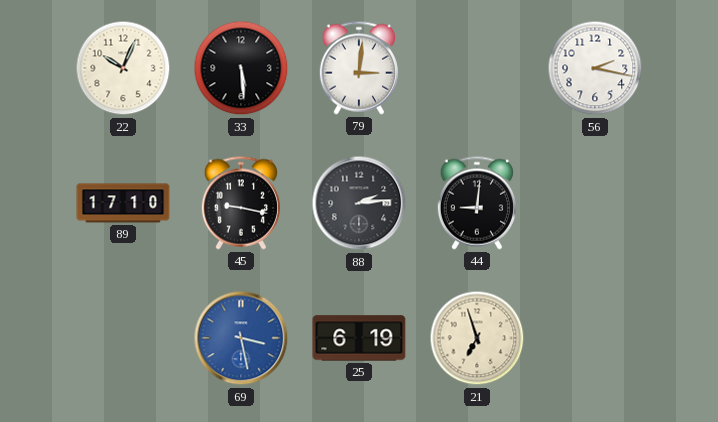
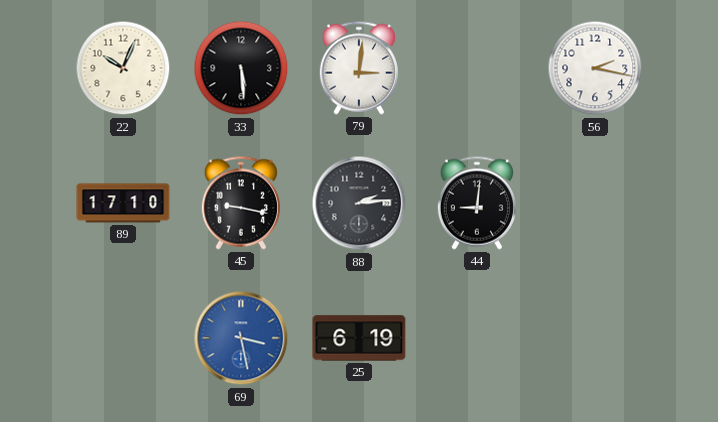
21: 6:57 -> none
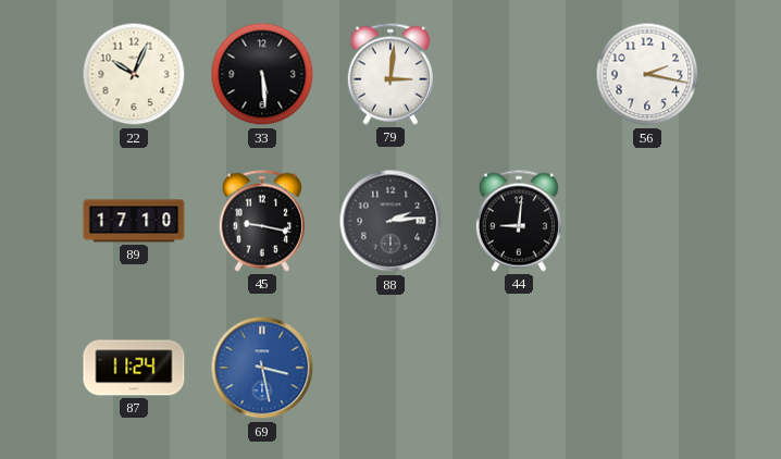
87: none -> 11:24
25: 6:19 -> none
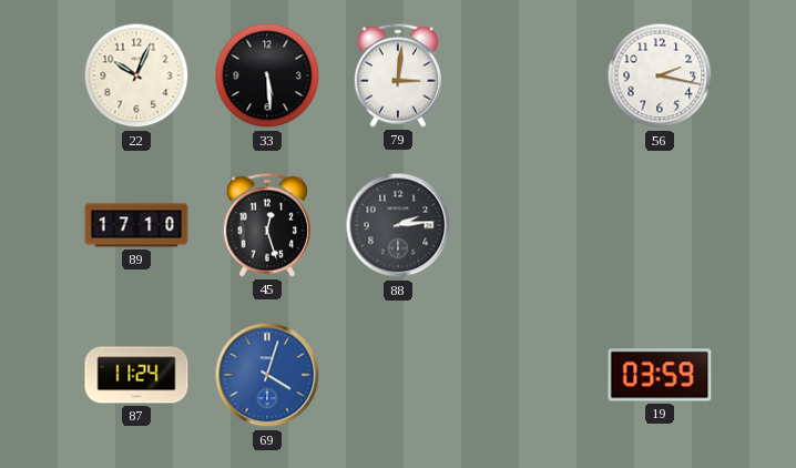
45: 9:17 -> 12:27
44: 9:01 -> none
69: 3:28 -> 4:03
19: none -> 03:59
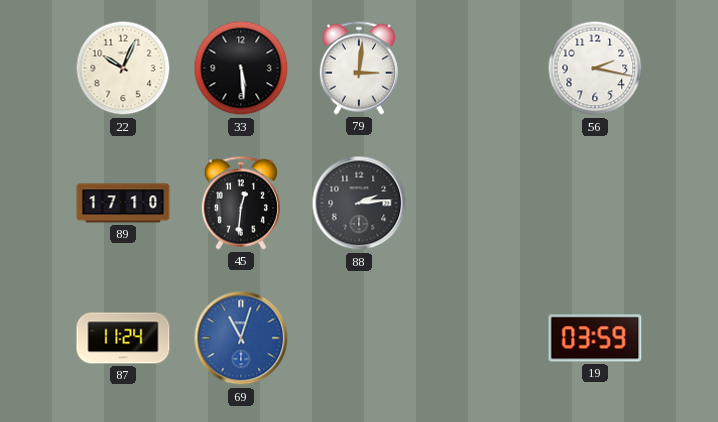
45: 12:27 -> 12:31
69: 4:03 -> 11:03
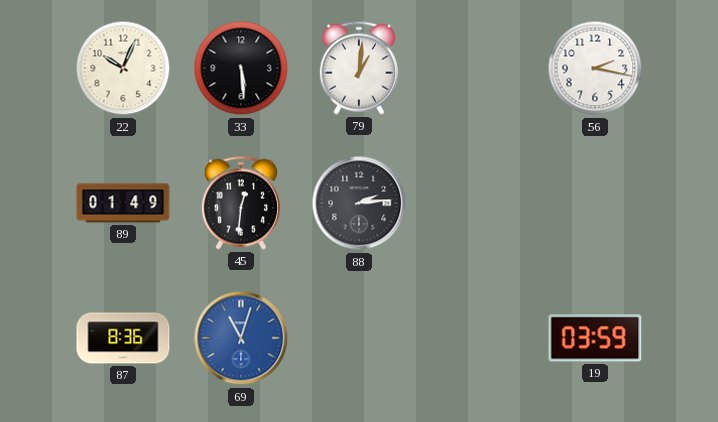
79: 3:01 -> 1:01
89: 17:10 -> 01:49
87: 11:24 -> 8:36
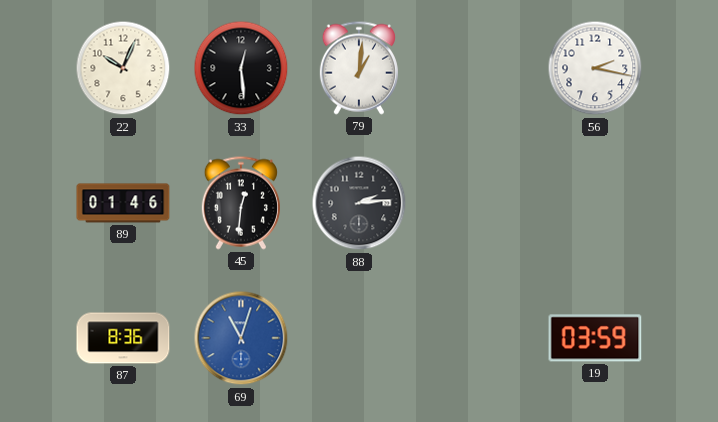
33: 5:29 -> 12:29
89: 01:49 -> 01:46
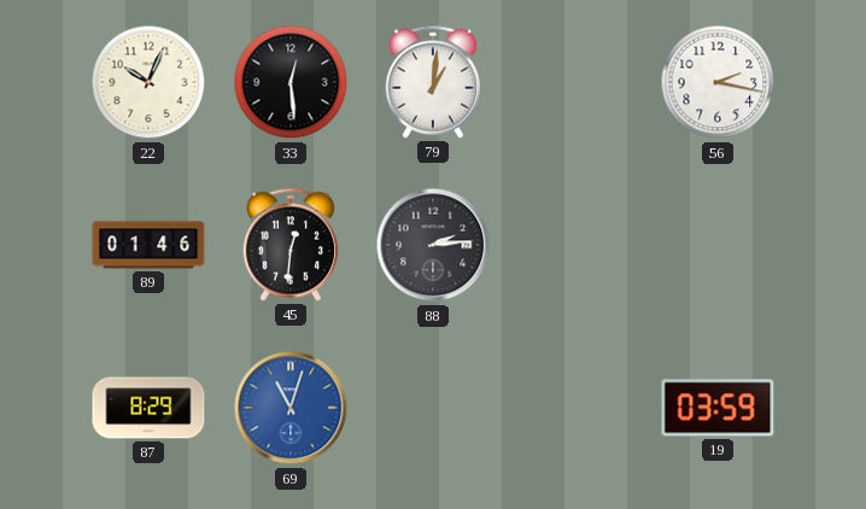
87: 8:36 -> 8:29
